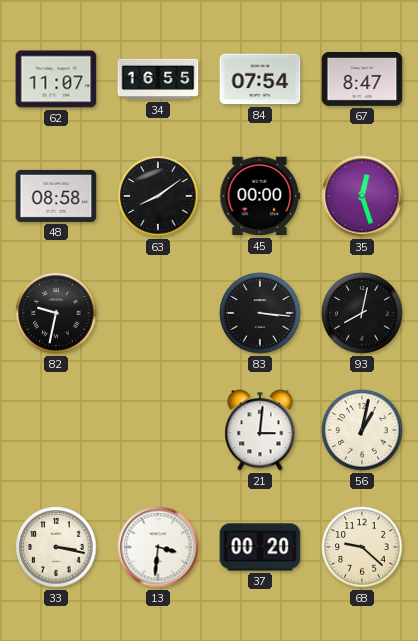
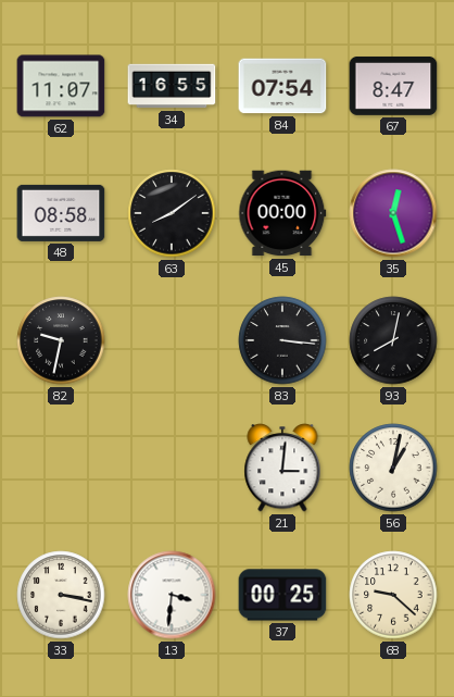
37: 00:20 -> 00:25
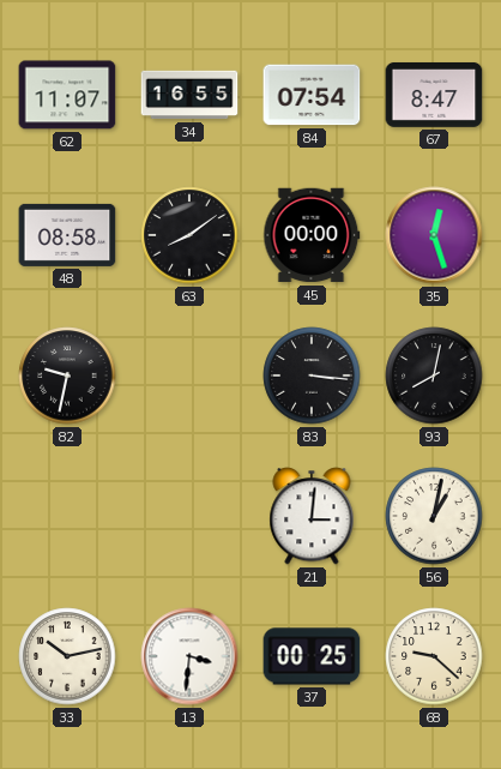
33: 3:17 -> 10:13
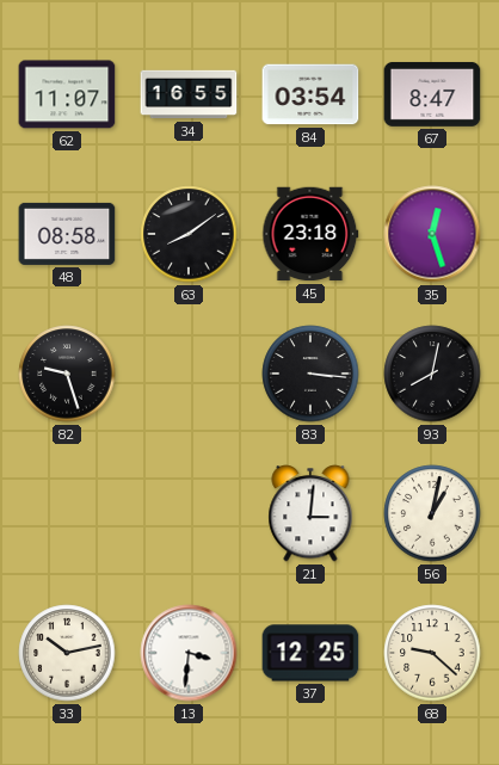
84: 07:54 -> 03:54
45: 00:00 -> 23:18
82: 9:32 -> 9:27
37: 00:25 -> 12:25
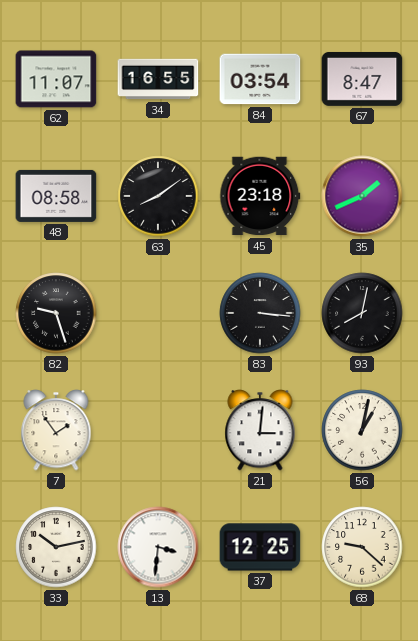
35: 12:27 -> 1:41
7: none -> 1:54
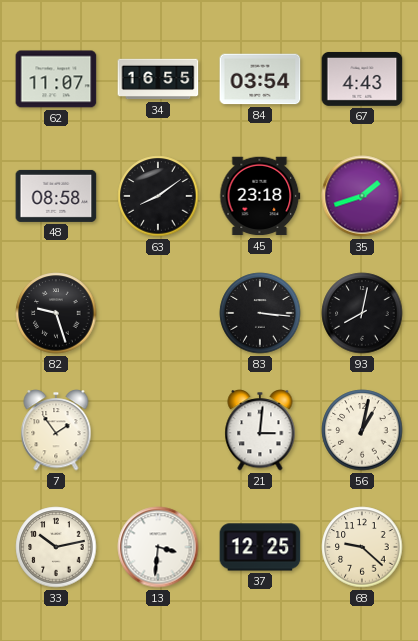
67: 8:47 -> 4:43
35: 1:41 -> 1:42
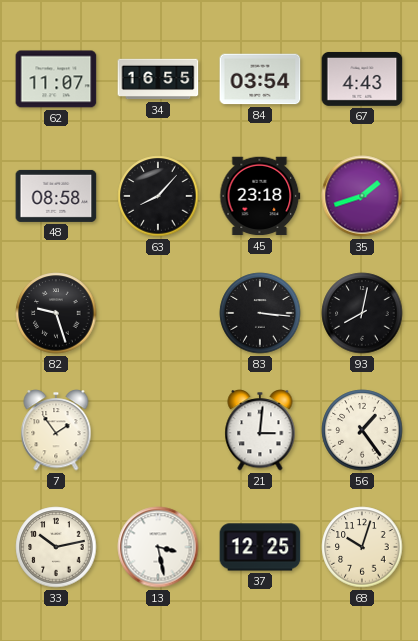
63: 8:09 -> 8:07
56: 1:02 -> 1:24
13: 3:31 -> 3:28
68: 9:22 -> 10:03
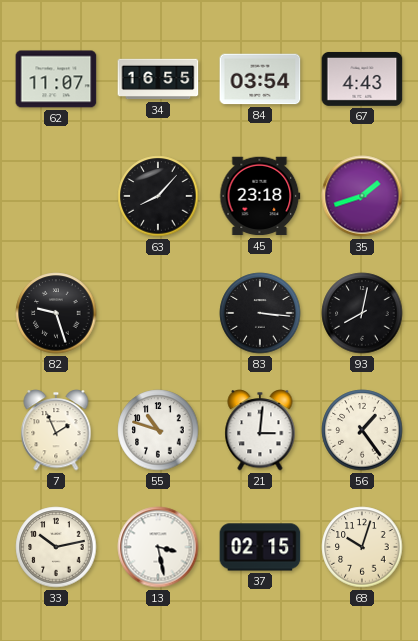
48: 08:58 -> none
7: 1:54 -> 1:56
55: none -> 10:48
37: 12:25 -> 02:15
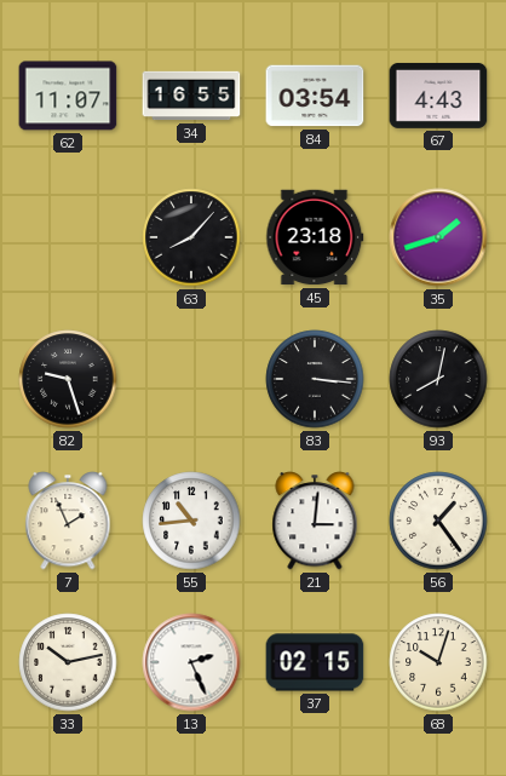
55: 10:48 -> 10:44
13: 3:28 -> 2:26
